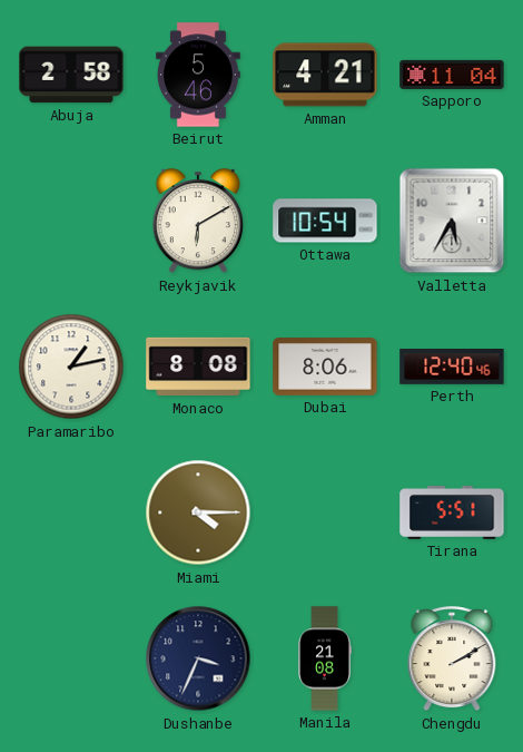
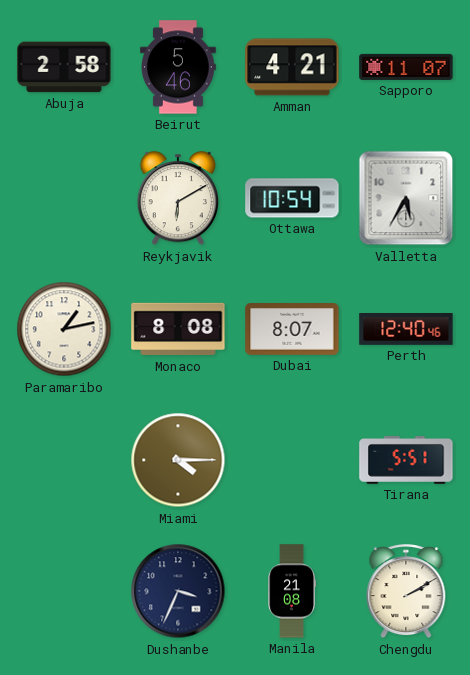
Sapporo: 11:04 -> 11:07
Dubai: 8:06 -> 8:07
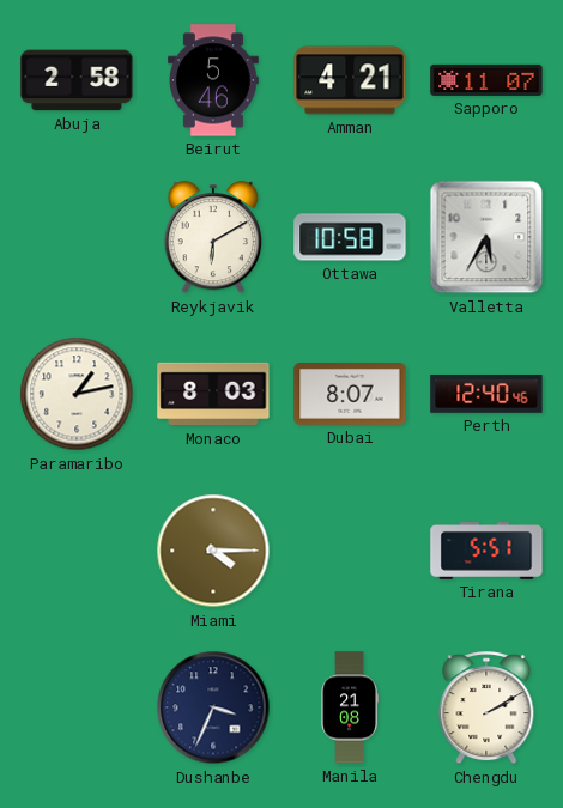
Ottawa: 10:54 -> 10:58
Monaco: 8:08 -> 8:03
